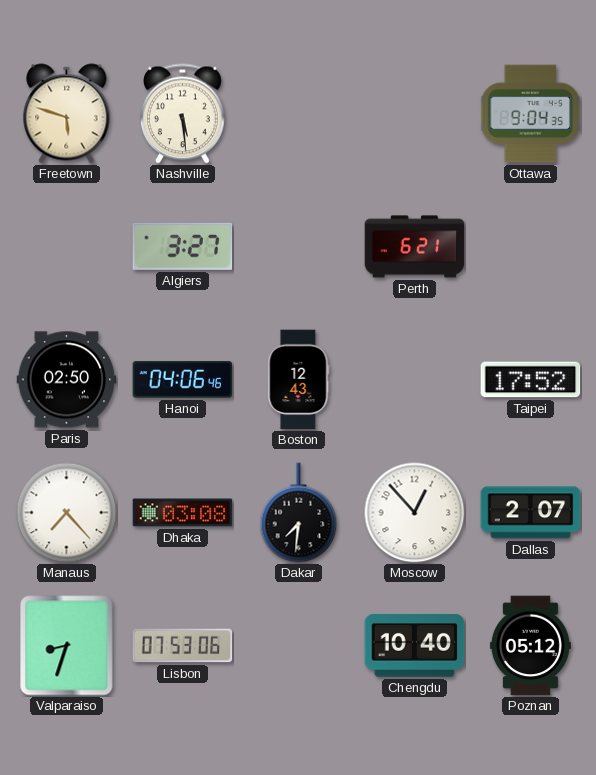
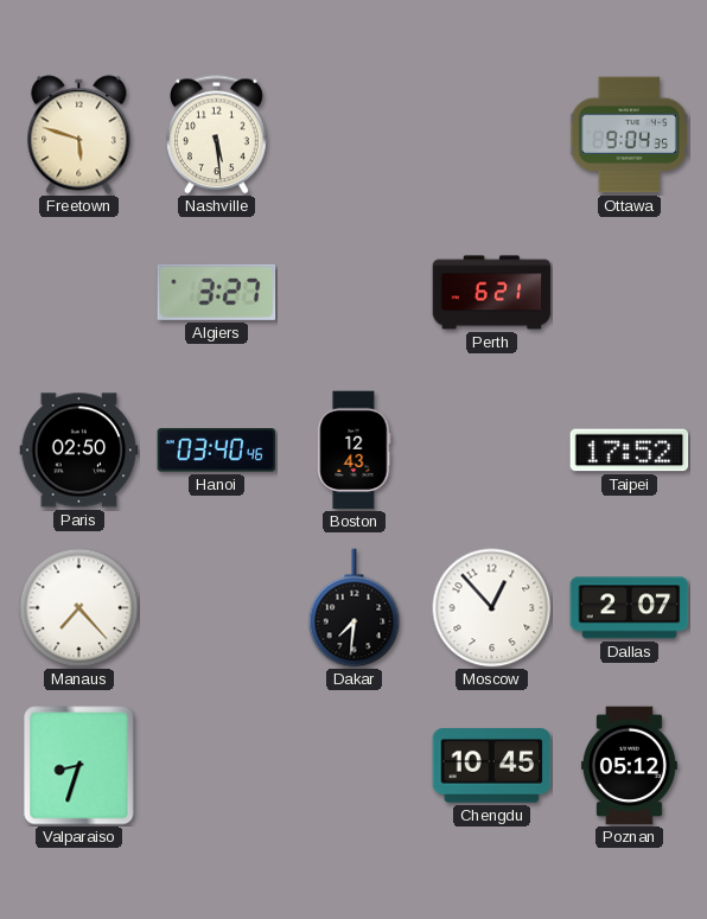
Hanoi: 04:06 -> 03:40
Dhaka: 03:08 -> none
Lisbon: 07:53 -> none
Chengdu: 10:40 -> 10:45
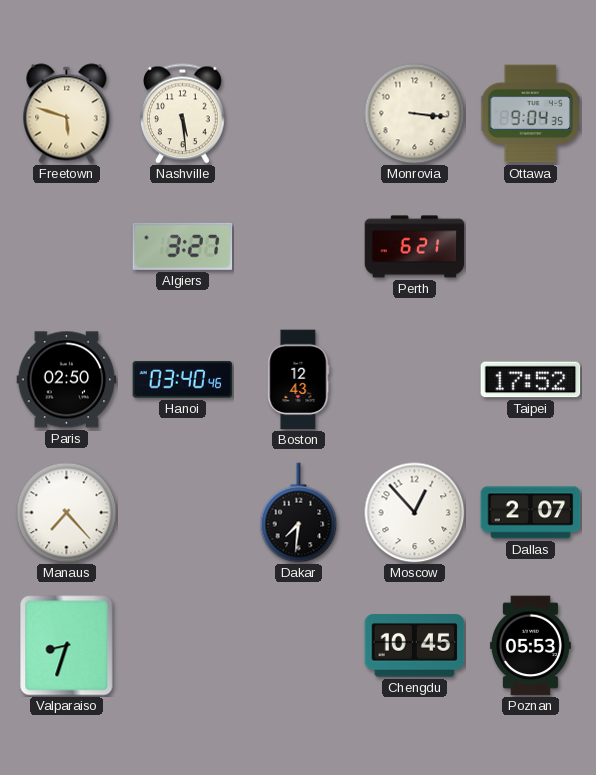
Monrovia: none -> 3:16
Poznan: 05:12 -> 05:53
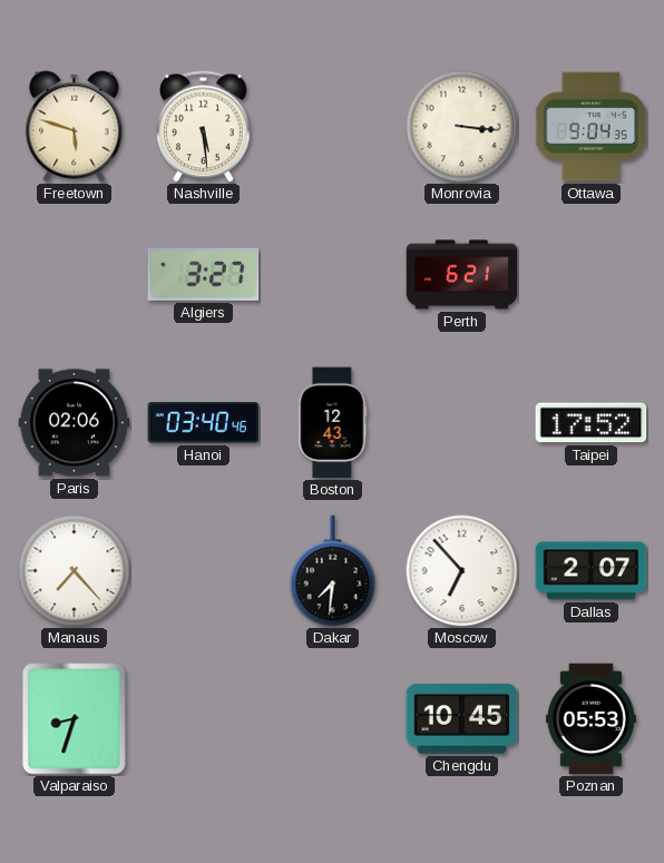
Paris: 02:50 -> 02:06
Moscow: 12:53 -> 6:53
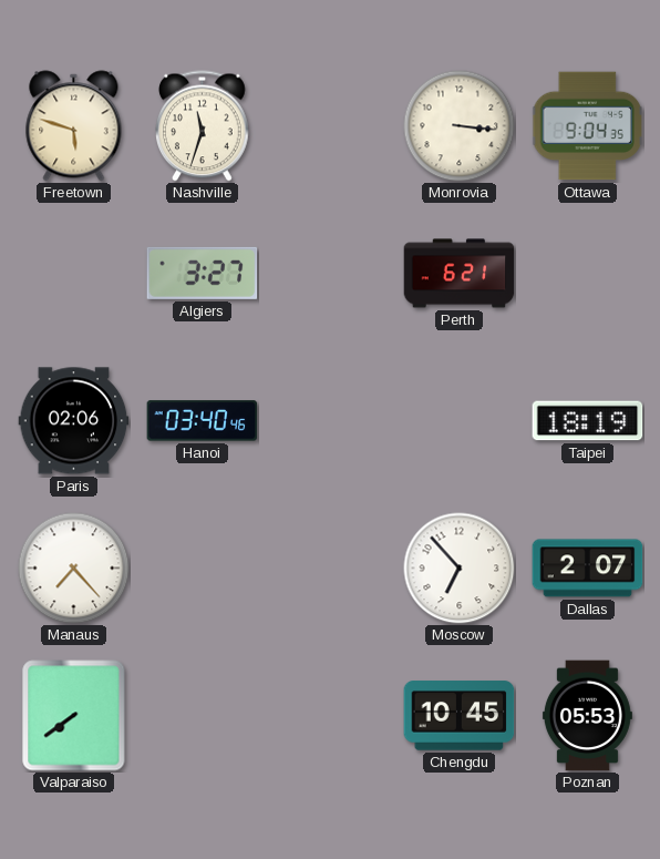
Nashville: 5:29 -> 11:33
Boston: 12:43 -> none
Taipei: 17:52 -> 18:19
Dakar: 7:31 -> none
Valparaiso: 8:33 -> 7:39
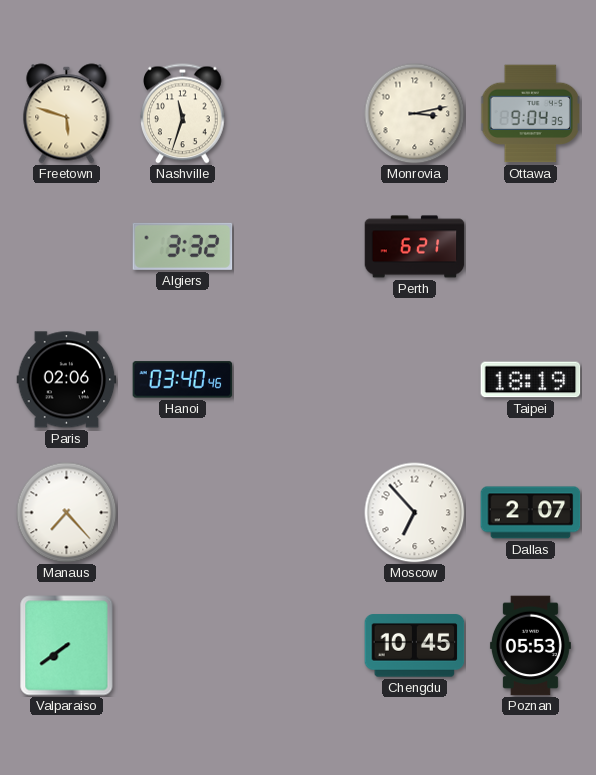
Monrovia: 3:16 -> 3:13
Algiers: 3:27 -> 3:32
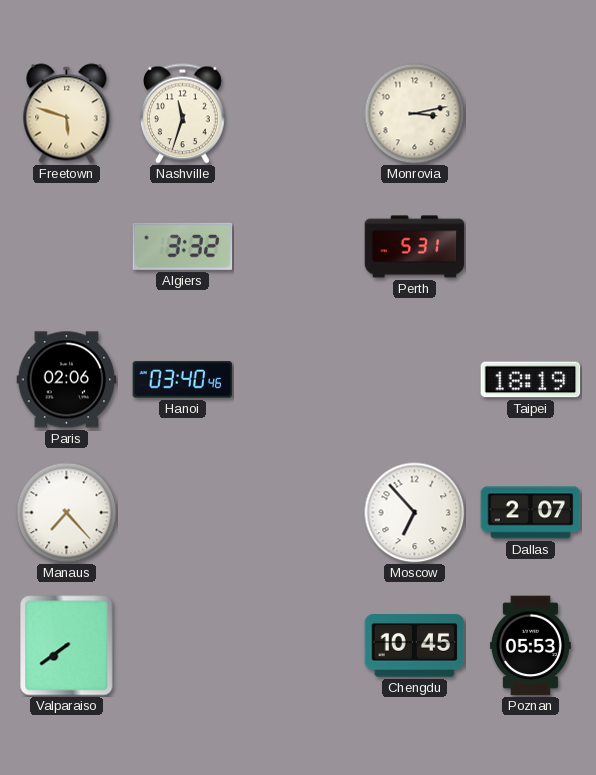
Ottawa: 9:04 -> none
Perth: 6:21 -> 5:31
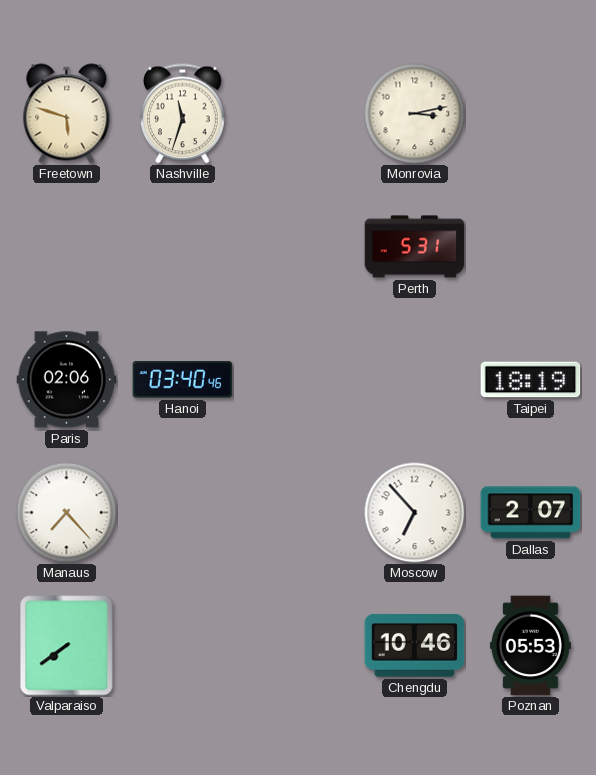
Algiers: 3:32 -> none
Chengdu: 10:45 -> 10:46
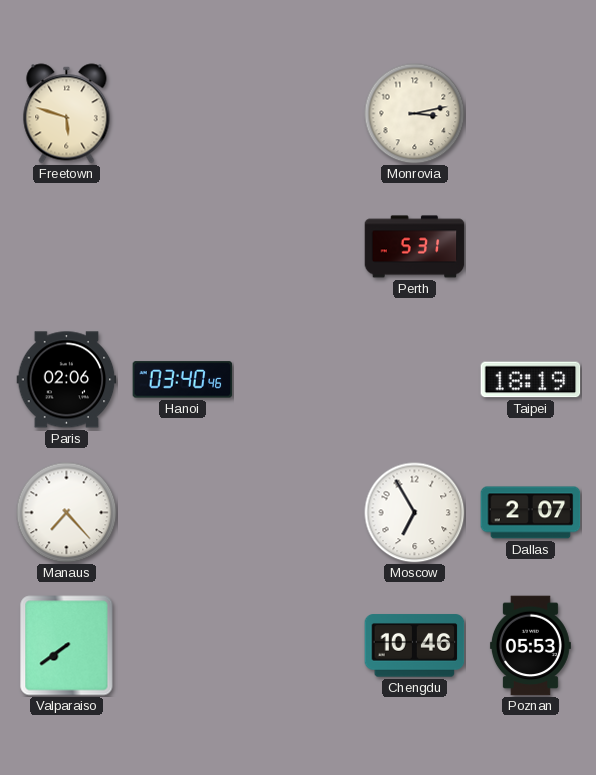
Nashville: 11:33 -> none
Moscow: 6:53 -> 6:55
